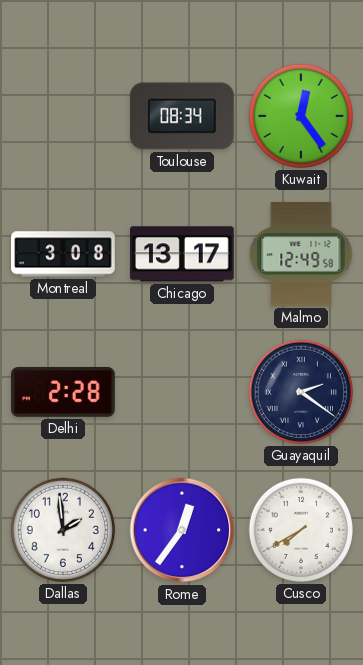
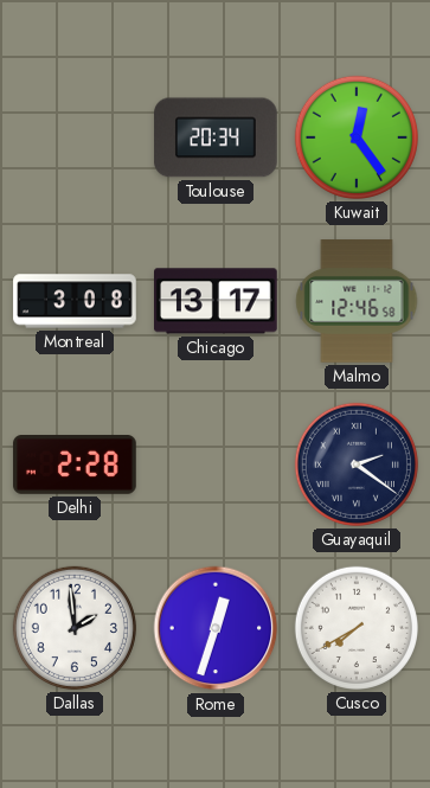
Toulouse: 08:34 -> 20:34
Malmo: 12:49 -> 12:46
Rome: 12:36 -> 12:33
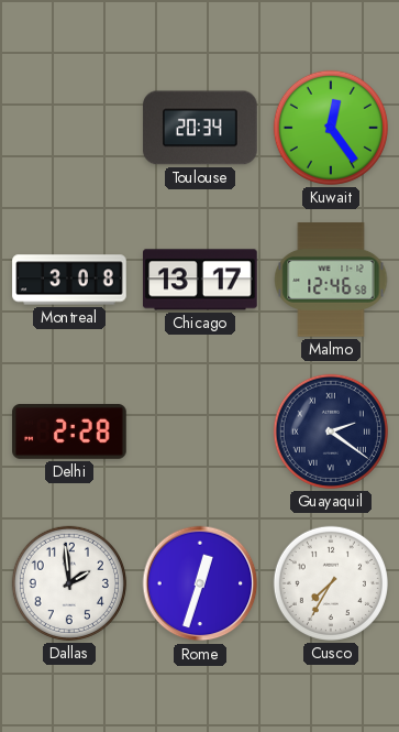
Cusco: 7:40 -> 7:35
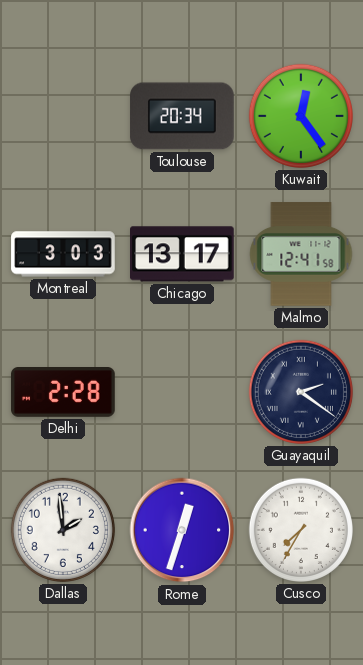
Montreal: 3:08 -> 3:03
Malmo: 12:46 -> 12:41
